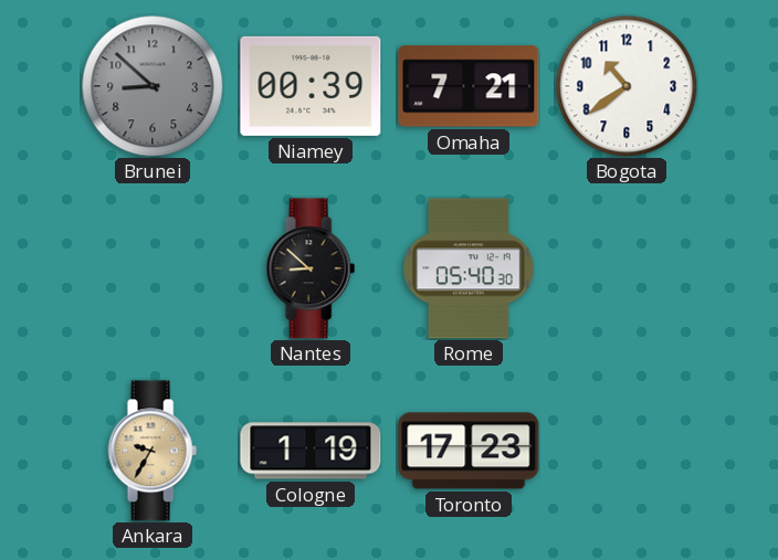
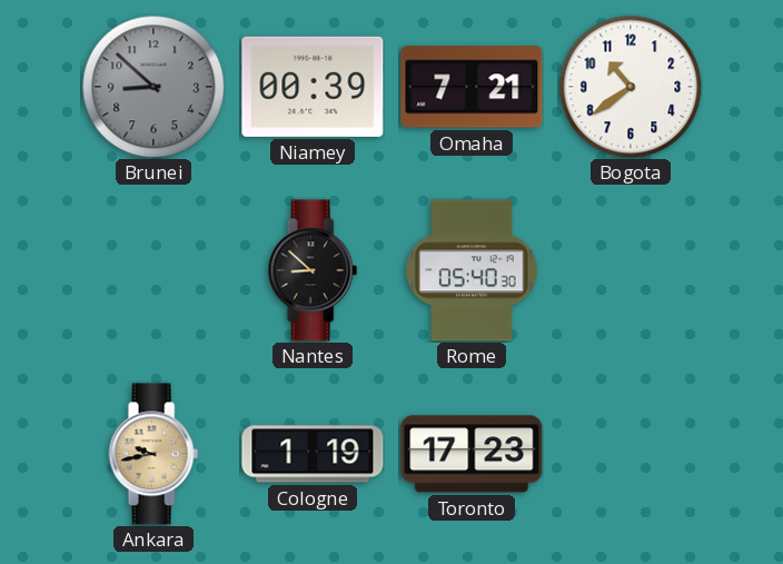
Ankara: 9:35 -> 9:43
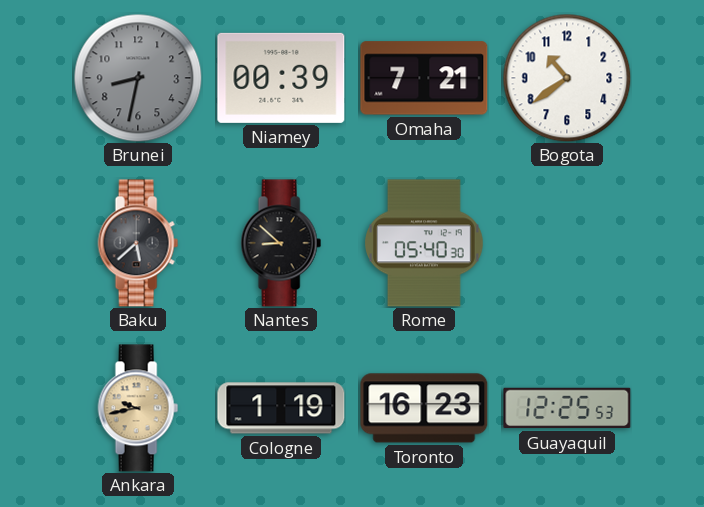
Brunei: 8:52 -> 8:32
Baku: none -> 5:38
Toronto: 17:23 -> 16:23
Guayaquil: none -> 12:25
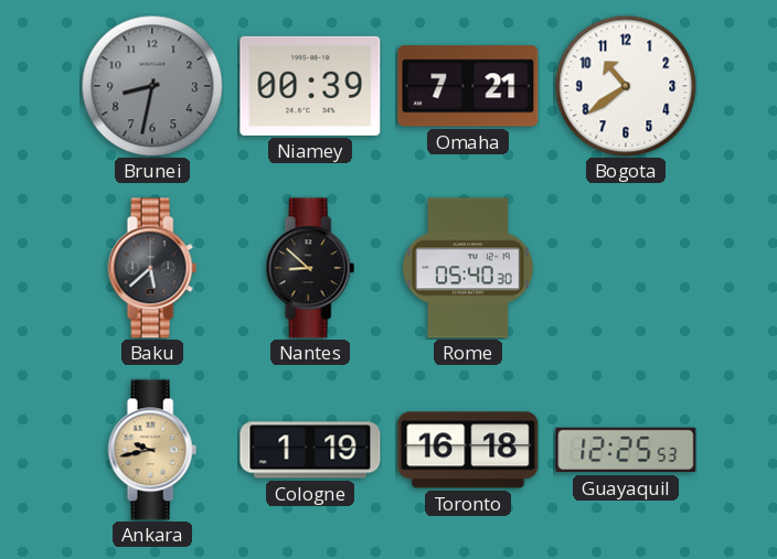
Toronto: 16:23 -> 16:18
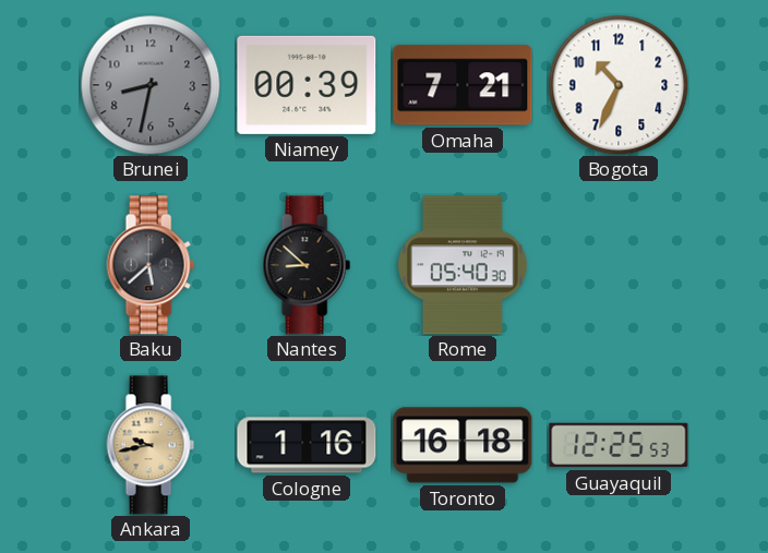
Bogota: 10:39 -> 10:34
Cologne: 1:19 -> 1:16
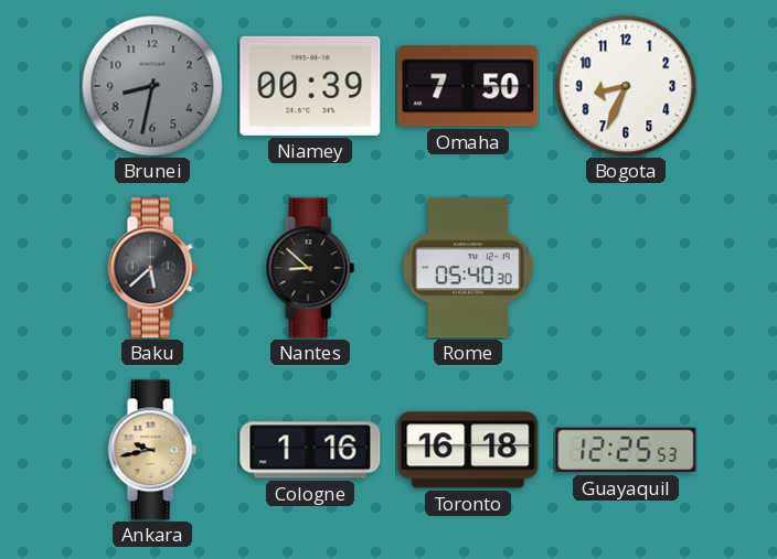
Omaha: 7:21 -> 7:50
Bogota: 10:34 -> 8:34
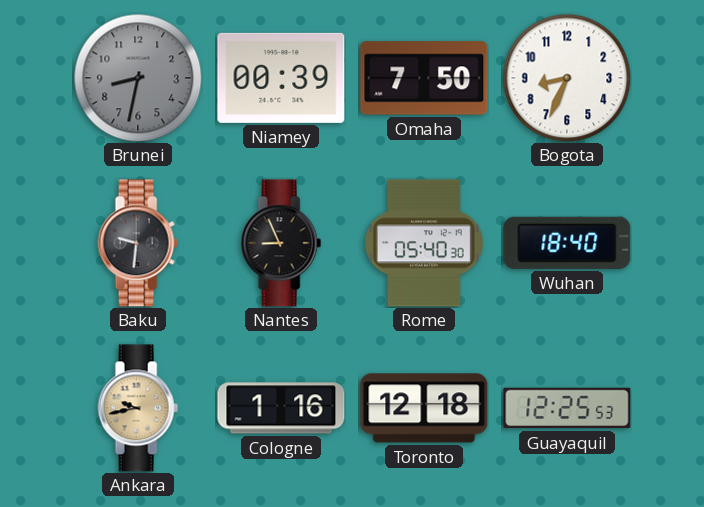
Baku: 5:38 -> 9:31
Nantes: 8:52 -> 8:56
Wuhan: none -> 18:40
Toronto: 16:18 -> 12:18
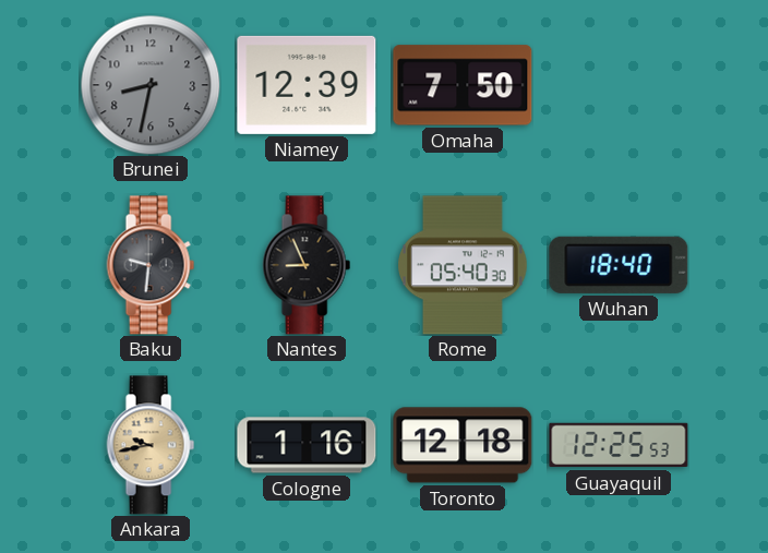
Niamey: 00:39 -> 12:39
Bogota: 8:34 -> none
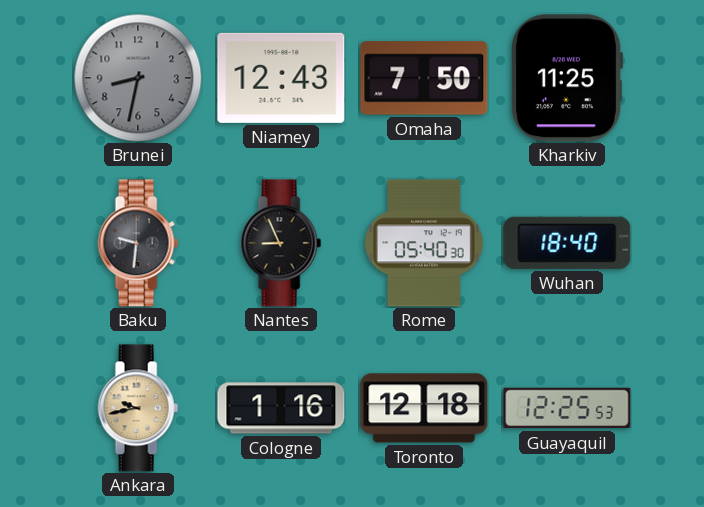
Niamey: 12:39 -> 12:43
Kharkiv: none -> 11:25
